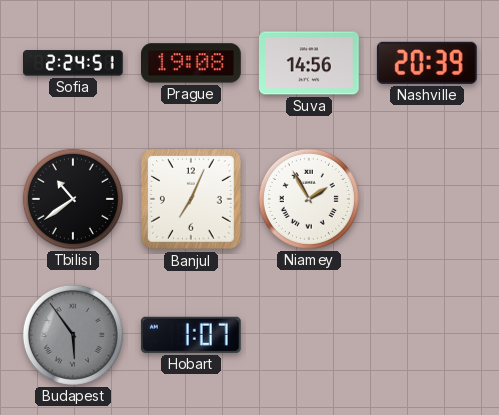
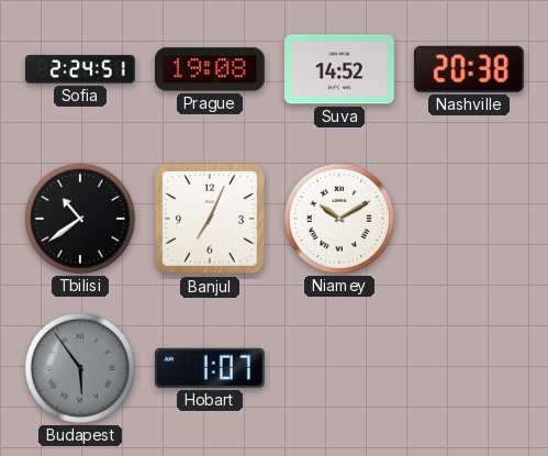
Suva: 14:56 -> 14:52
Nashville: 20:39 -> 20:38
Niamey: 1:55 -> 10:10
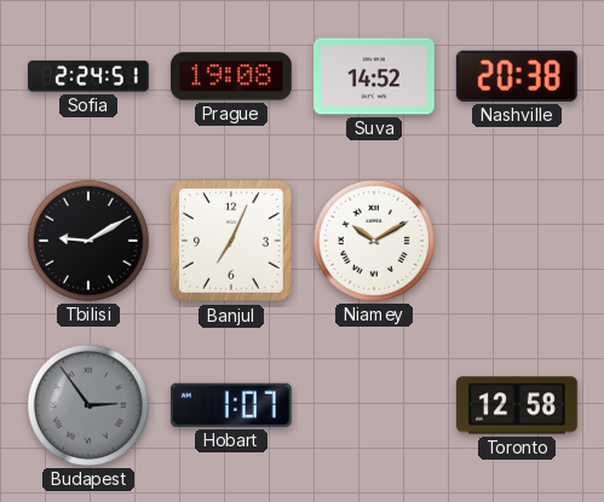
Tbilisi: 10:39 -> 9:10
Budapest: 5:54 -> 2:54
Toronto: none -> 12:58
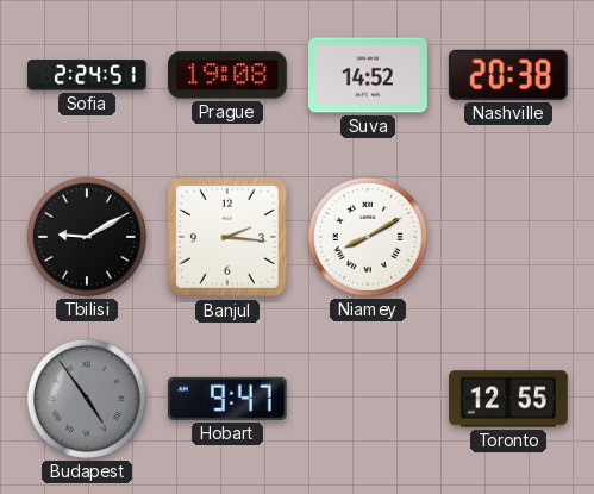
Banjul: 7:04 -> 2:16
Niamey: 10:10 -> 8:10
Budapest: 2:54 -> 4:54
Hobart: 1:07 -> 9:47
Toronto: 12:58 -> 12:55
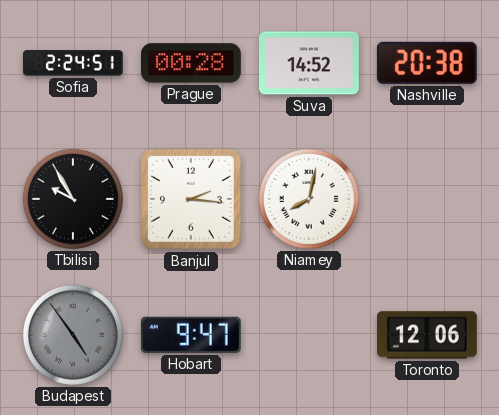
Prague: 19:08 -> 00:28
Tbilisi: 9:10 -> 9:55
Niamey: 8:10 -> 8:02
Toronto: 12:55 -> 12:06
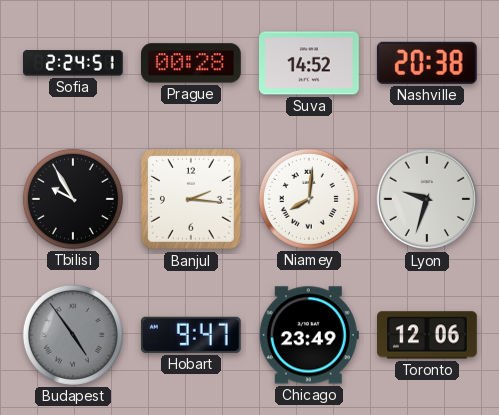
Niamey: 8:02 -> 8:01
Lyon: none -> 9:33
Chicago: none -> 23:49
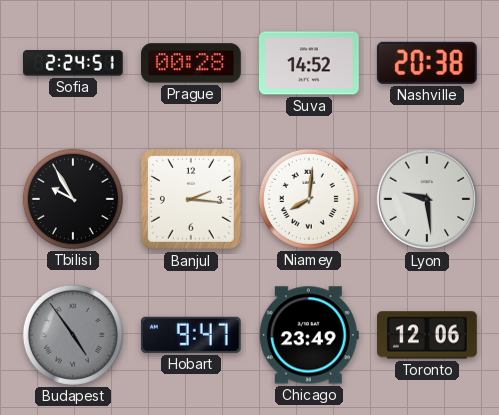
Lyon: 9:33 -> 9:29
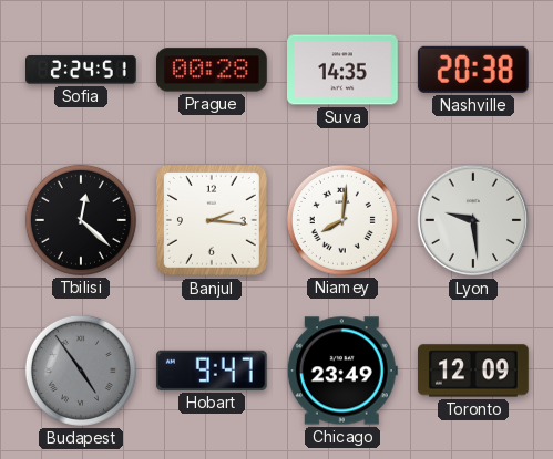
Suva: 14:52 -> 14:35
Tbilisi: 9:55 -> 12:22
Toronto: 12:06 -> 12:09
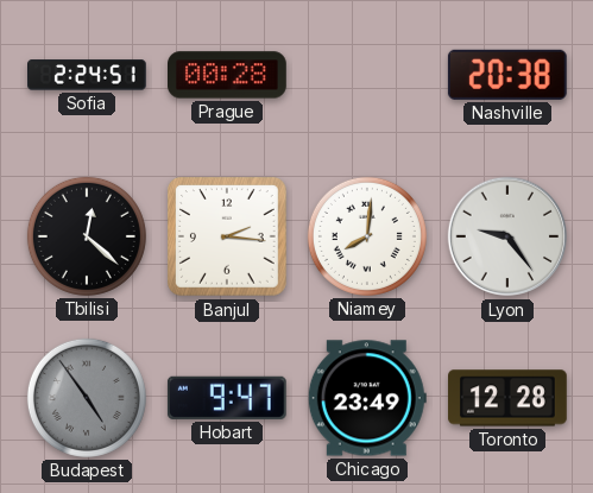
Suva: 14:35 -> none
Lyon: 9:29 -> 9:24
Toronto: 12:09 -> 12:28
